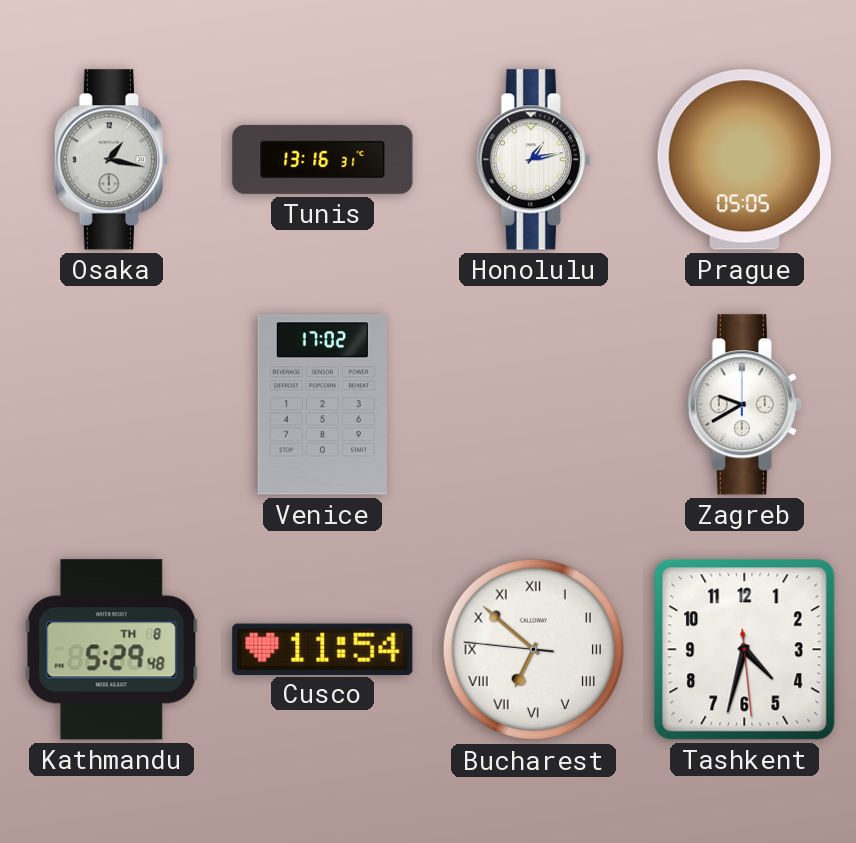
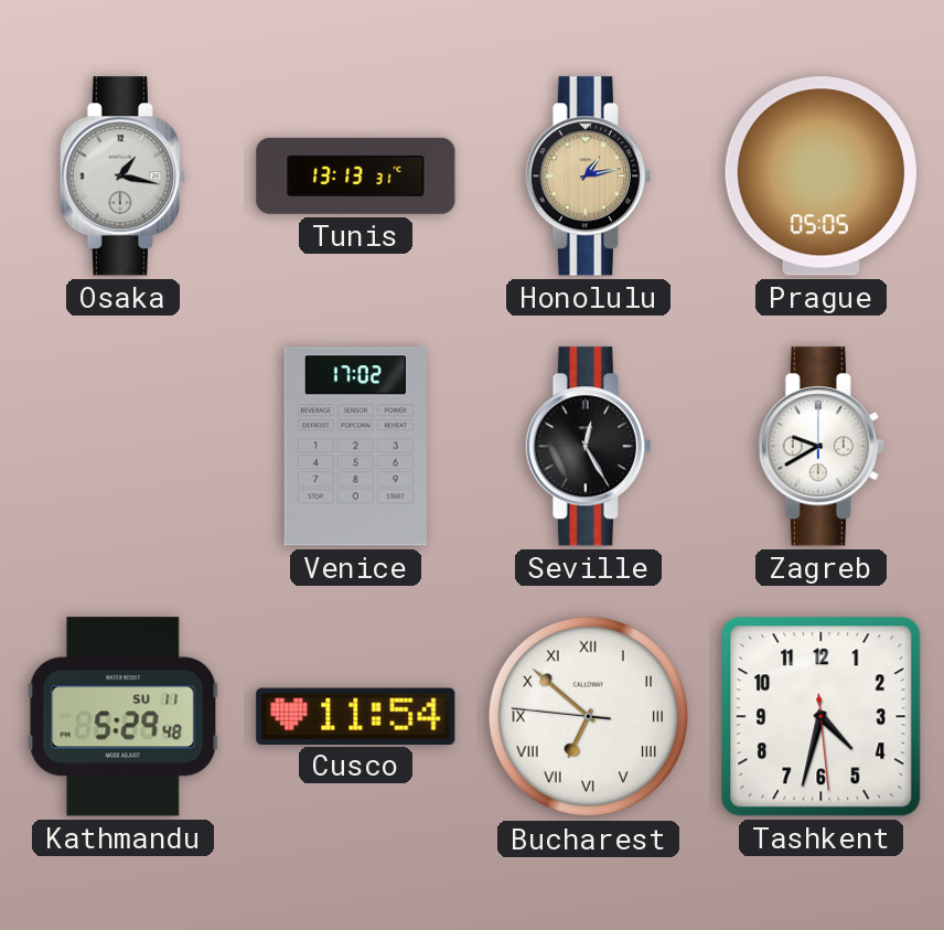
Tunis: 13:16 -> 13:13
Honolulu dial: white -> champagne
Seville: none -> 12:25
Kathmandu date: TH 8 -> SU 11
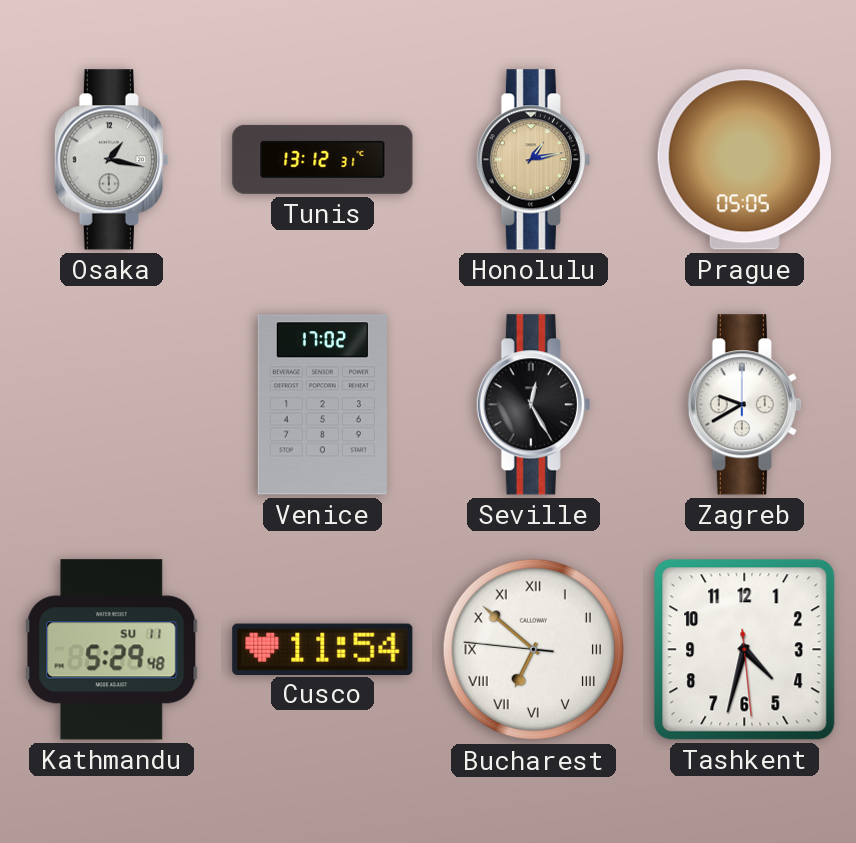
Tunis: 13:13 -> 13:12
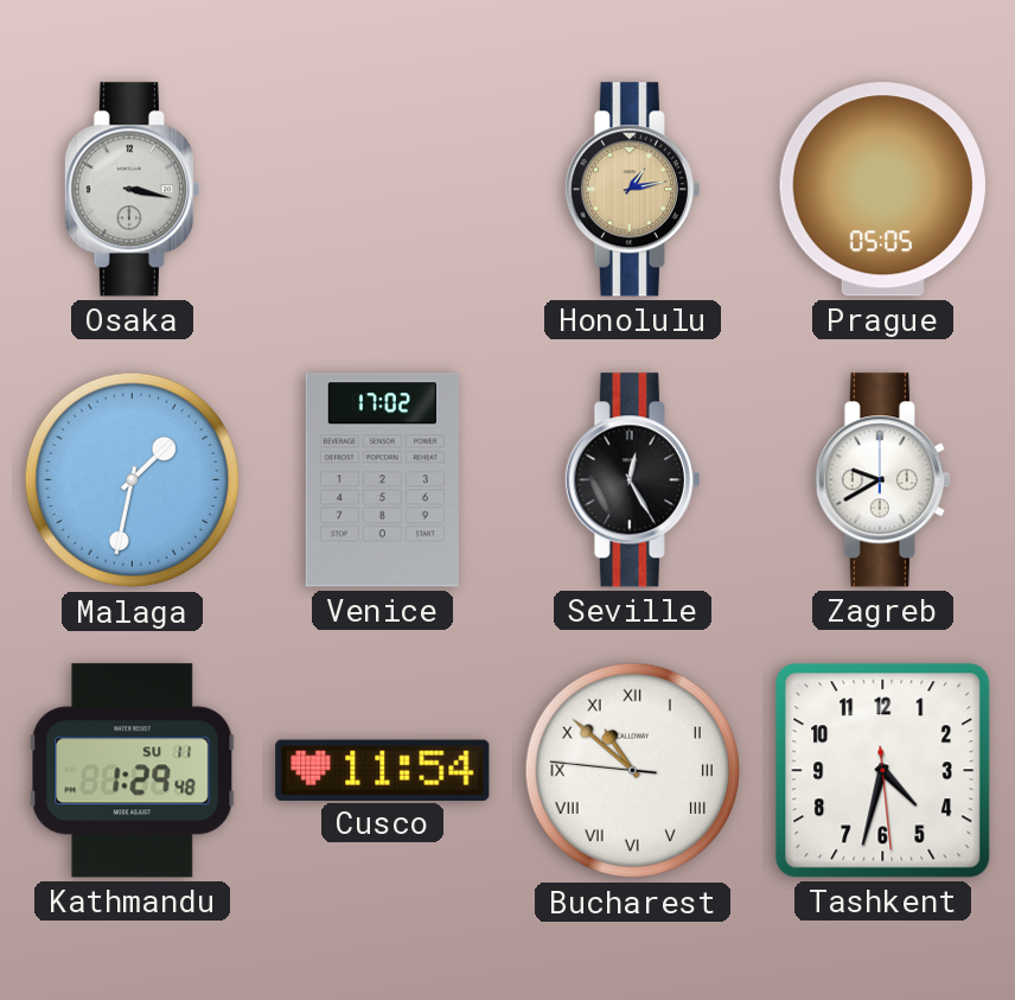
Osaka: 1:17 -> 3:17
Tunis: 13:12 -> none
Malaga: none -> 1:32
Kathmandu: 5:29 -> 1:29
Bucharest: 6:51 -> 10:51
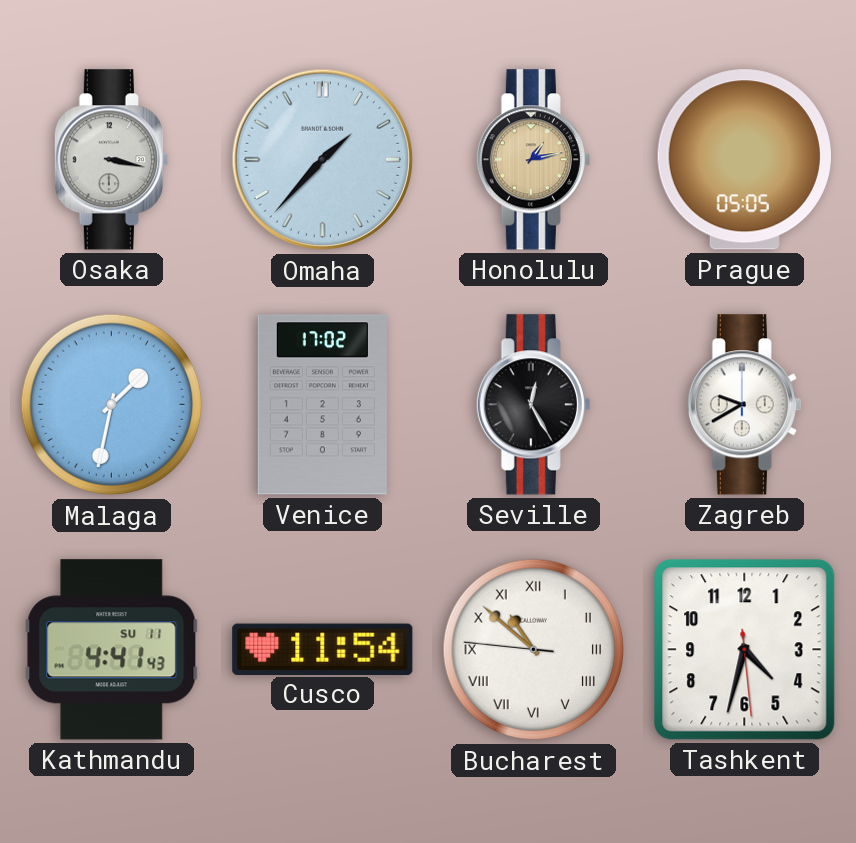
Omaha: none -> 1:37
Kathmandu: 1:29 -> 4:41
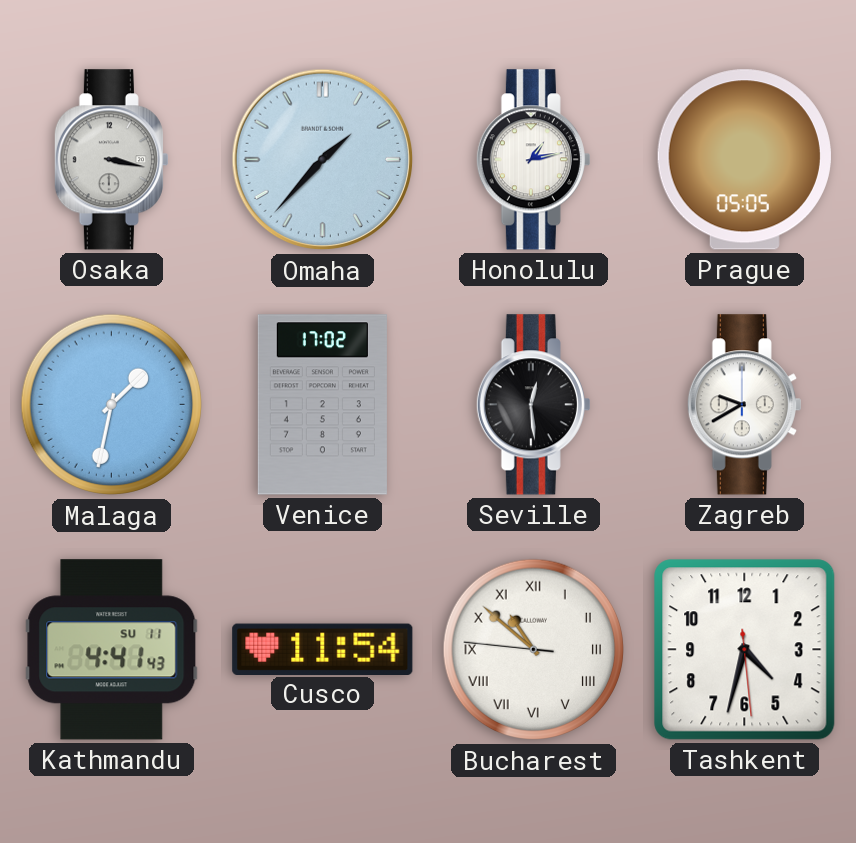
Honolulu dial: champagne -> white
Seville: 12:25 -> 12:29
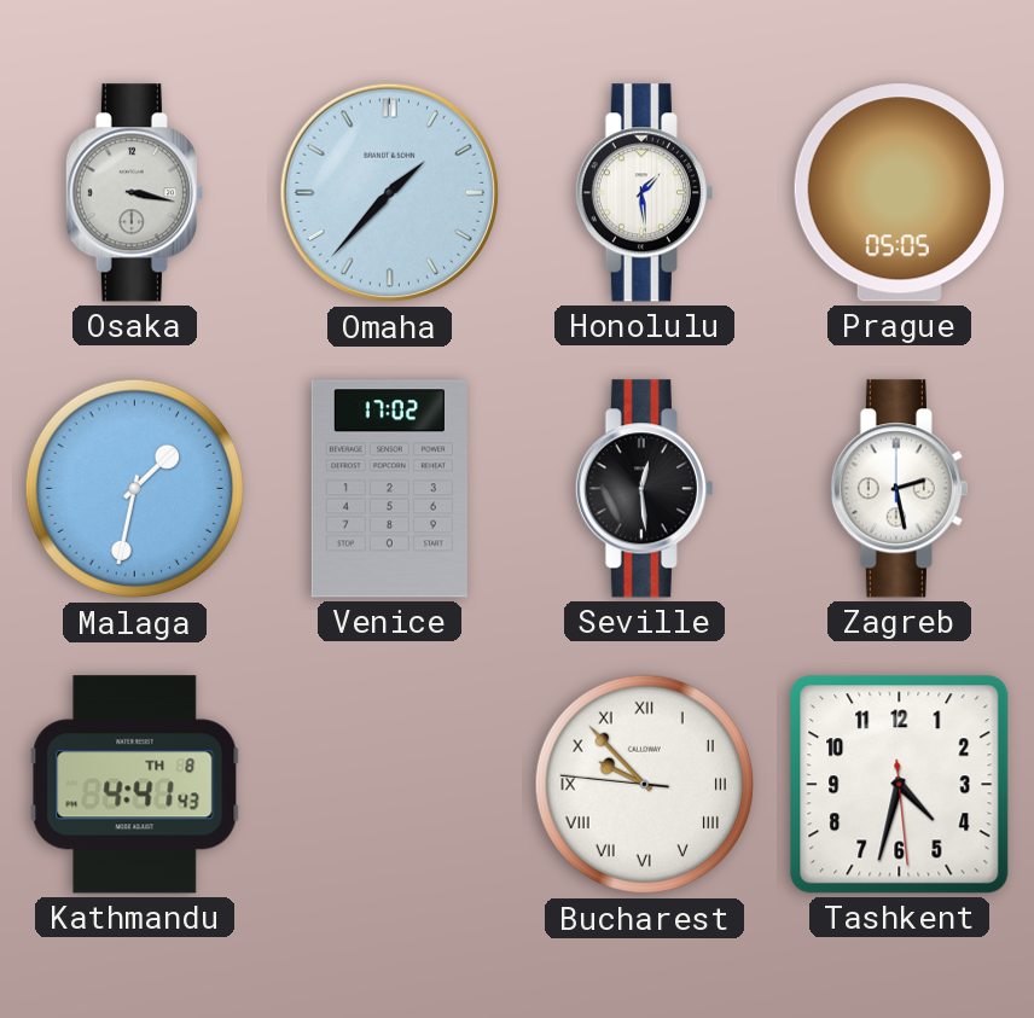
Honolulu: 1:13 -> 1:29
Zagreb: 9:40 -> 2:28
Kathmandu date: SU 11 -> TH 8
Cusco: 11:54 -> none
Bucharest: 10:51 -> 9:52
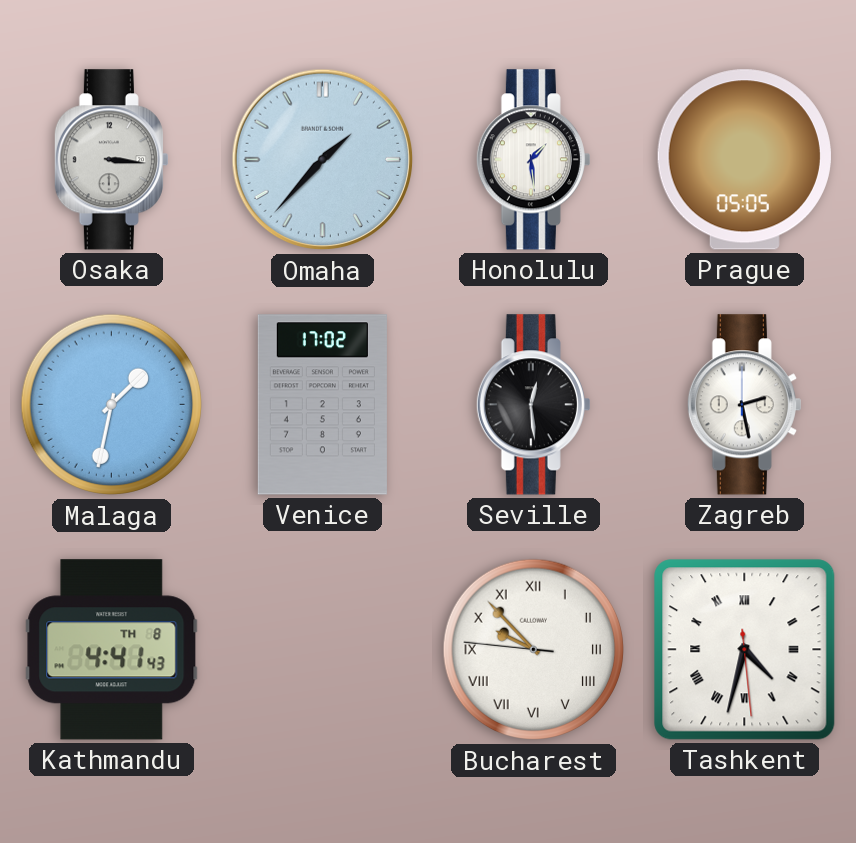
Osaka: 3:17 -> 3:16
Tashkent numerals: Arabic -> Roman
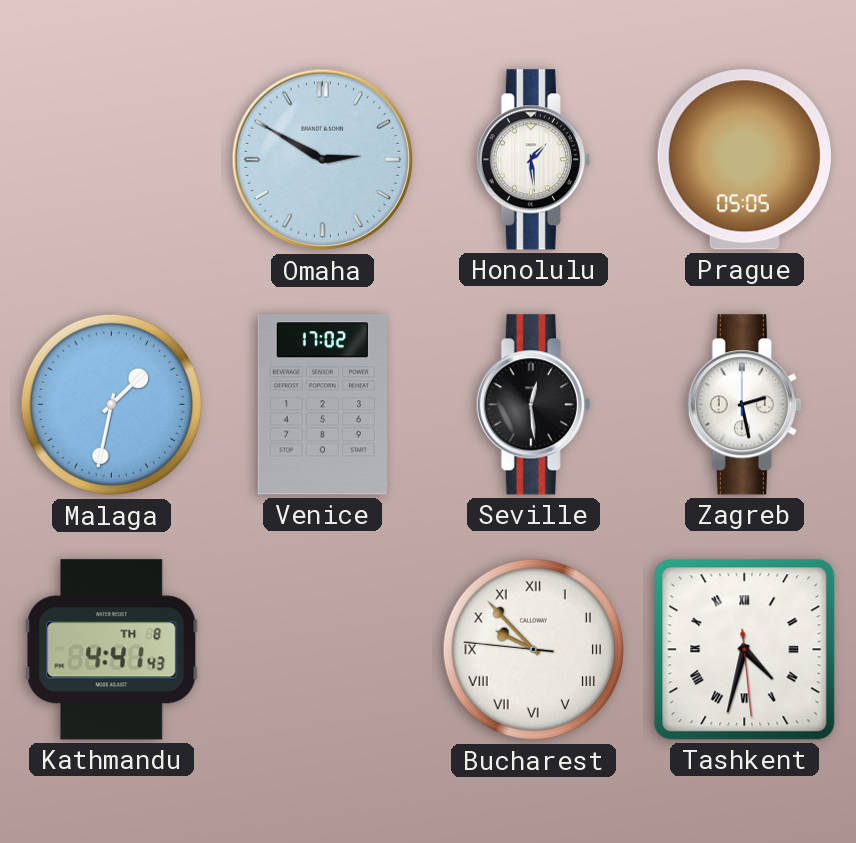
Osaka: 3:16 -> none
Omaha: 1:37 -> 2:50
